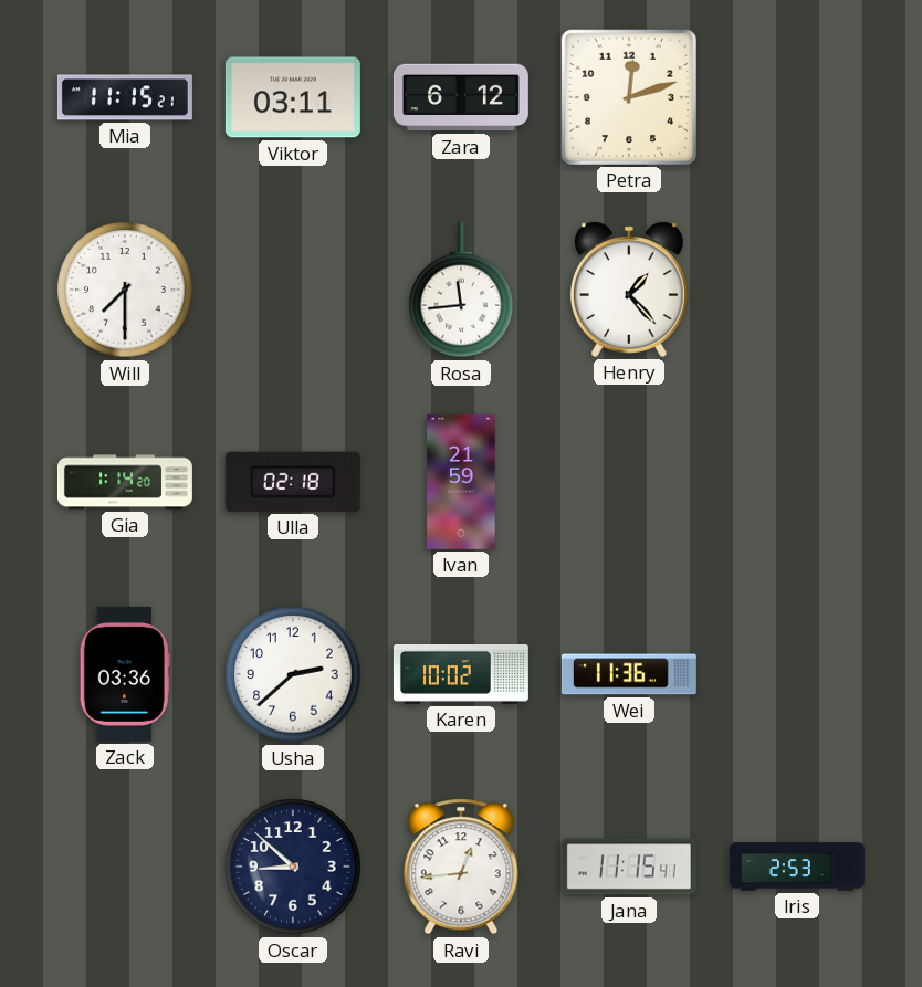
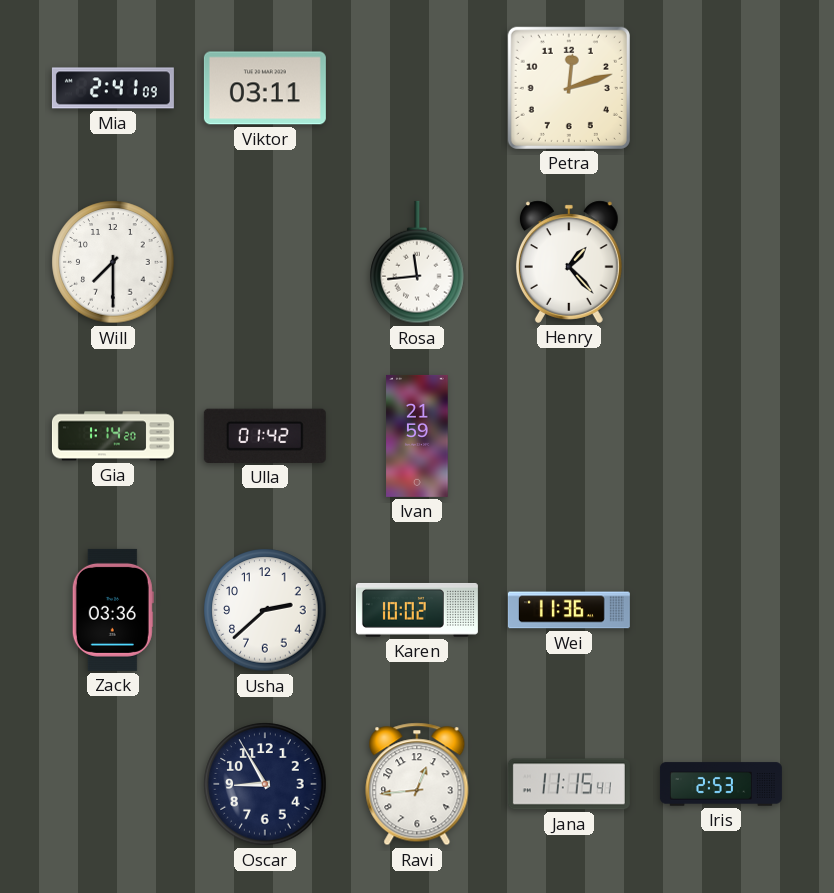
Mia: 11:15 -> 2:41
Zara: 6:12 -> none
Ulla: 02:18 -> 01:42
Oscar: 8:52 -> 8:55
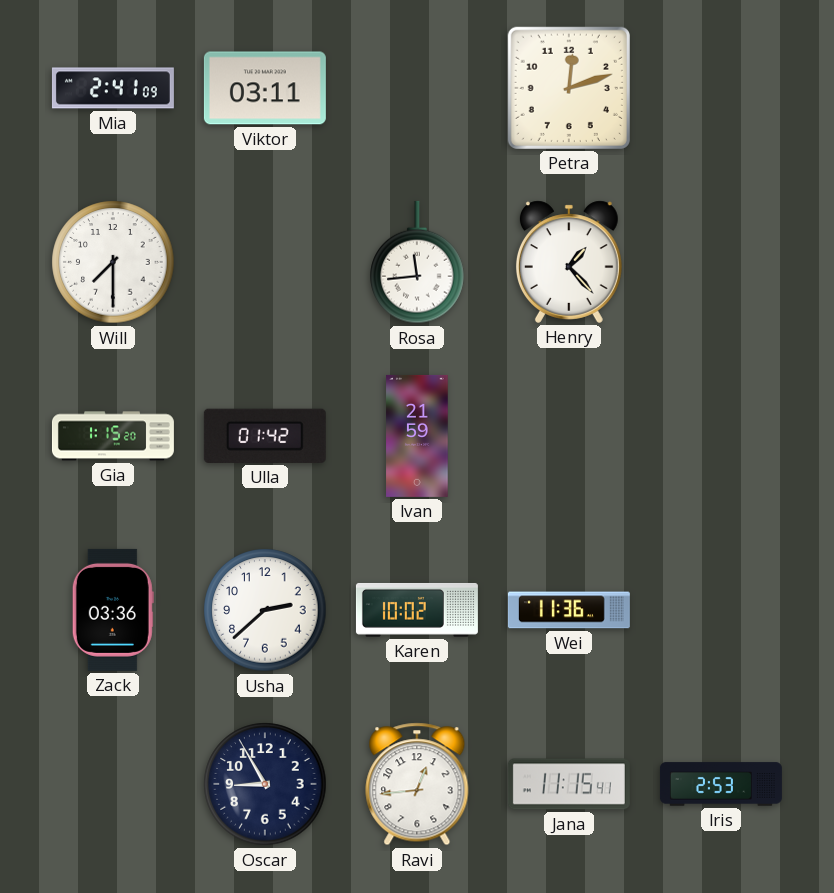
Gia: 1:14 -> 1:15
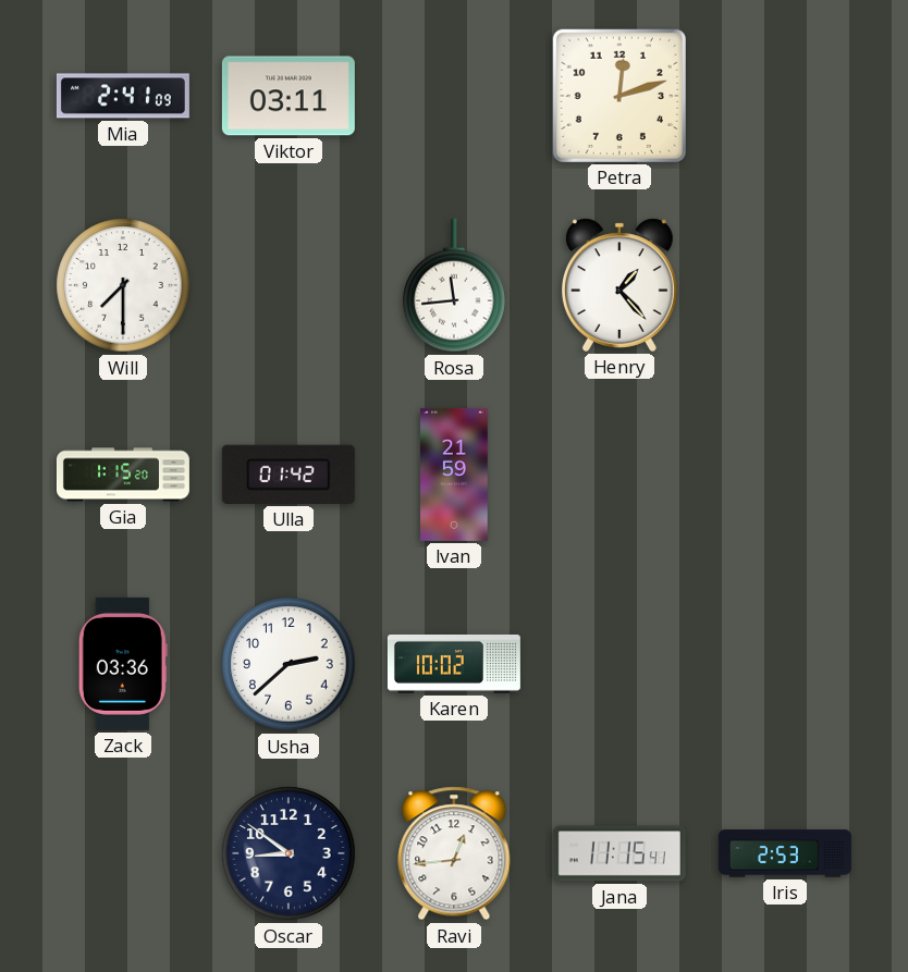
Wei: 11:36 -> none
Oscar: 8:55 -> 8:51
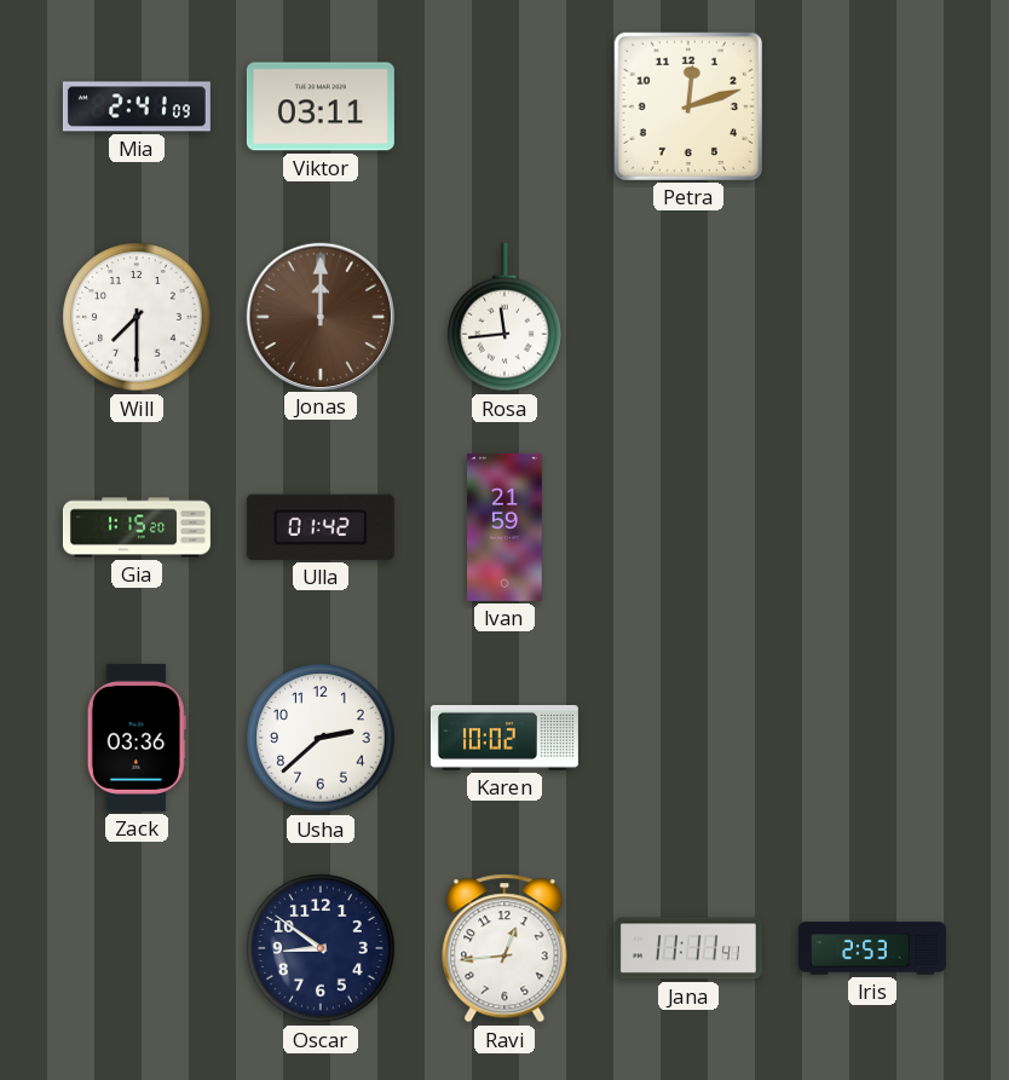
Jonas: none -> 12:00
Henry: 1:23 -> none
Jana: 11:15 -> 11:11
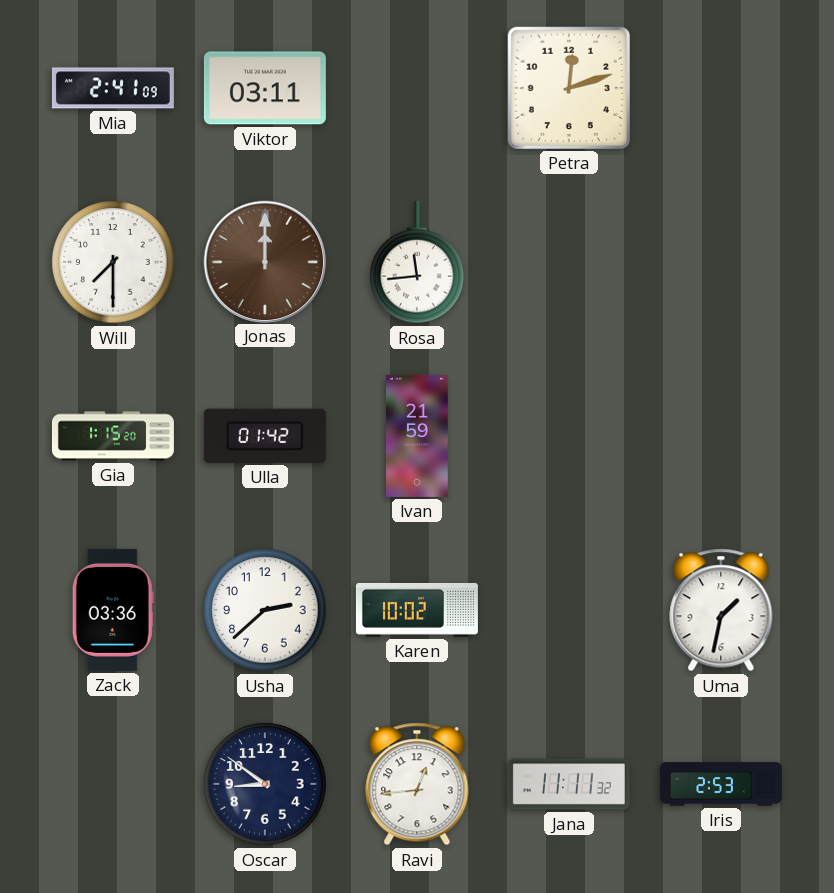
Uma: none -> 1:32
Jana: 11:11:41 -> 11:11:32
